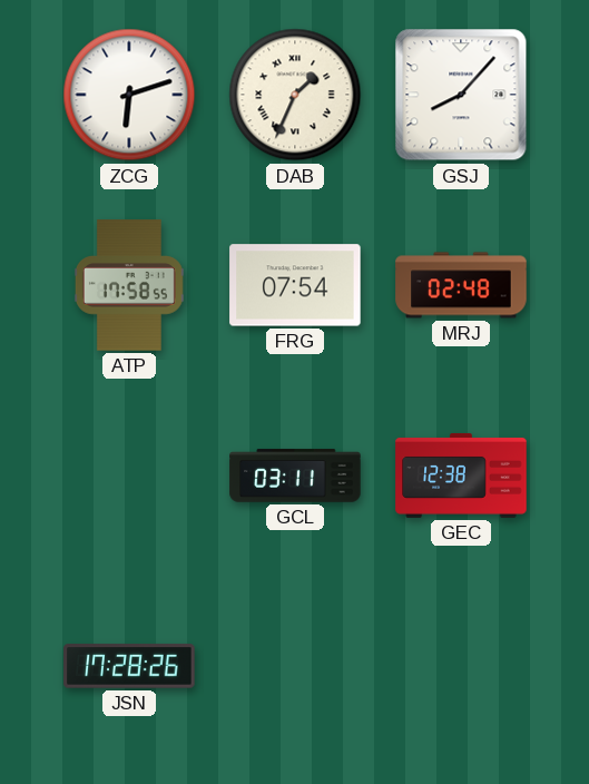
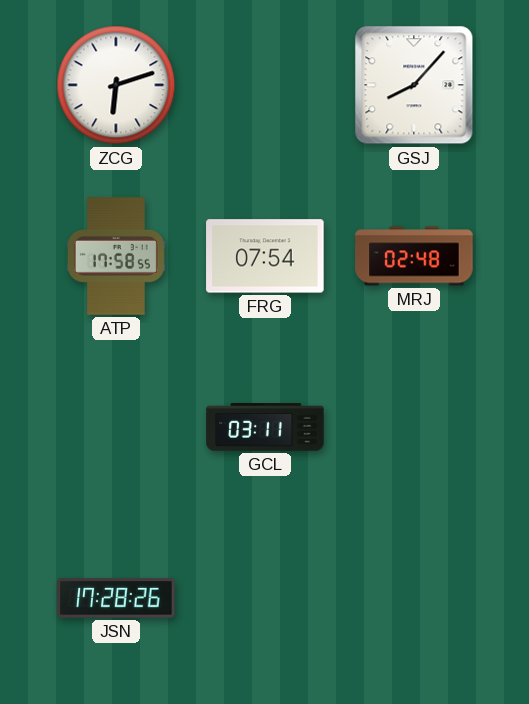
DAB: 1:34 -> none
GEC: 12:38 -> none
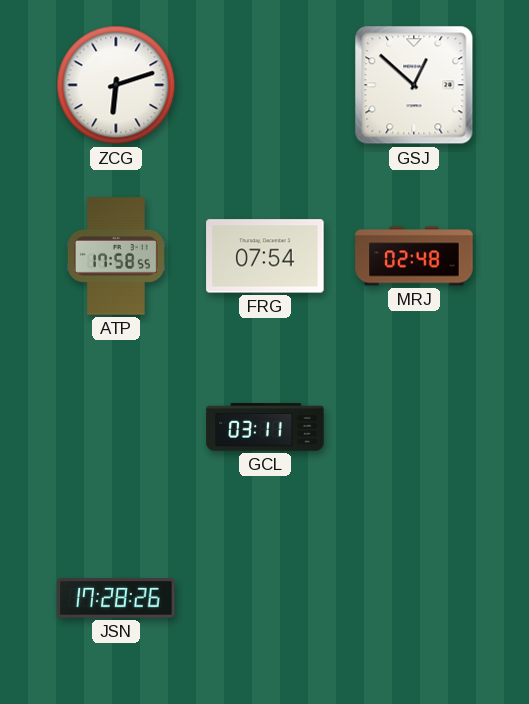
GSJ: 8:07 -> 12:52
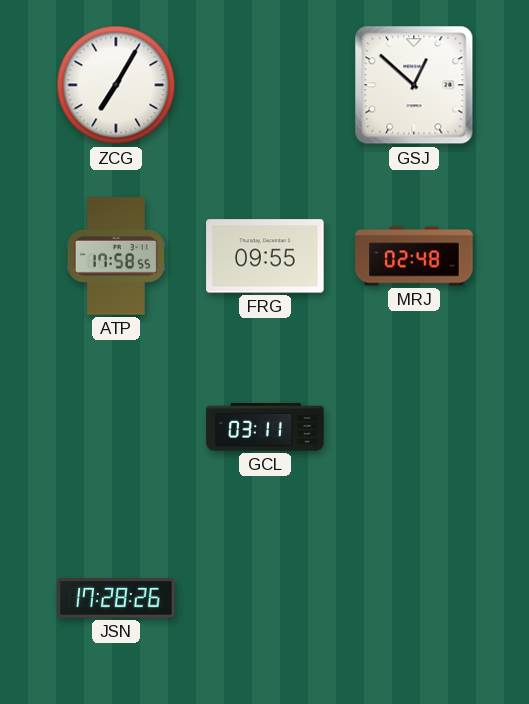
ZCG: 6:12 -> 7:05
FRG: 07:54 -> 09:55
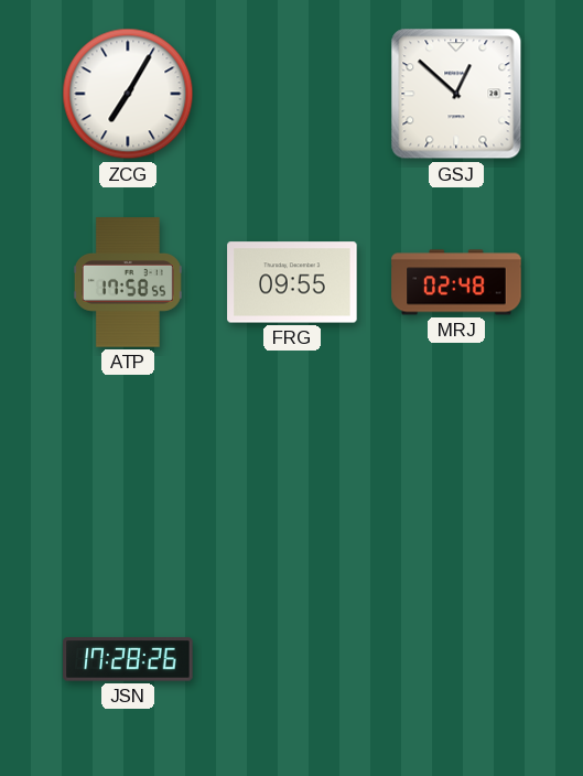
GCL: 03:11 -> none
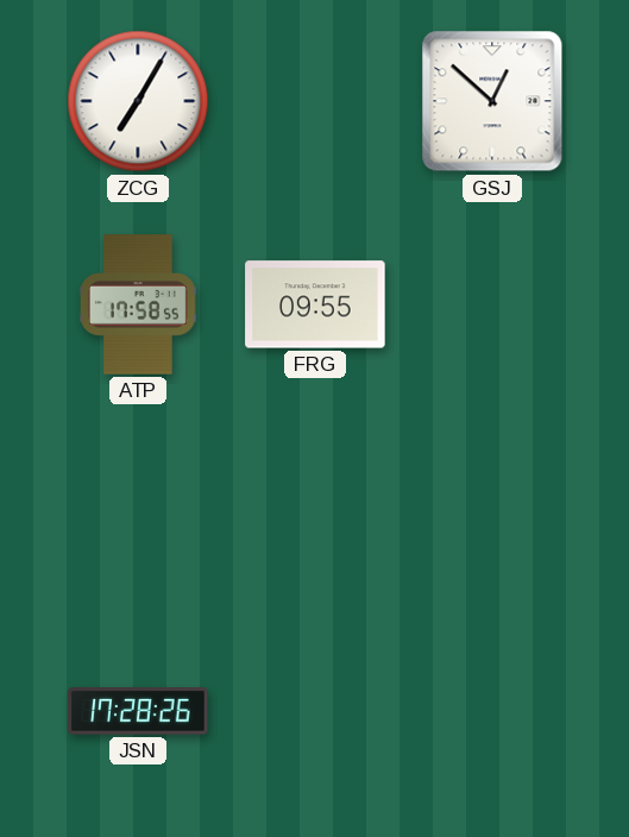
MRJ: 02:48 -> none
